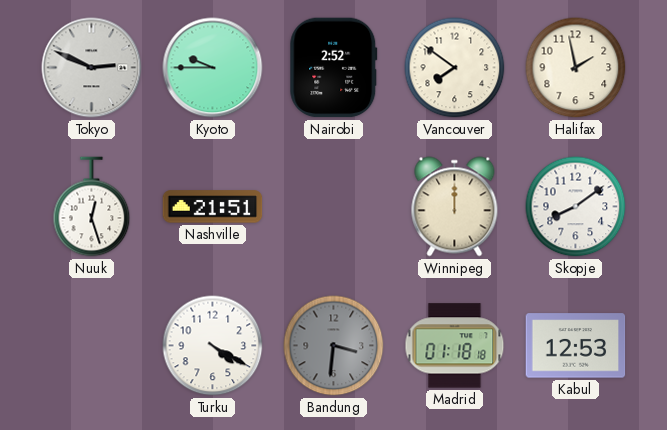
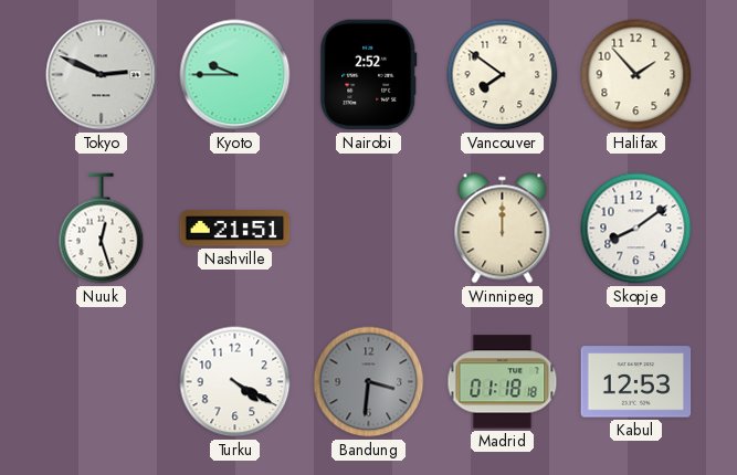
Halifax: 1:58 -> 1:53
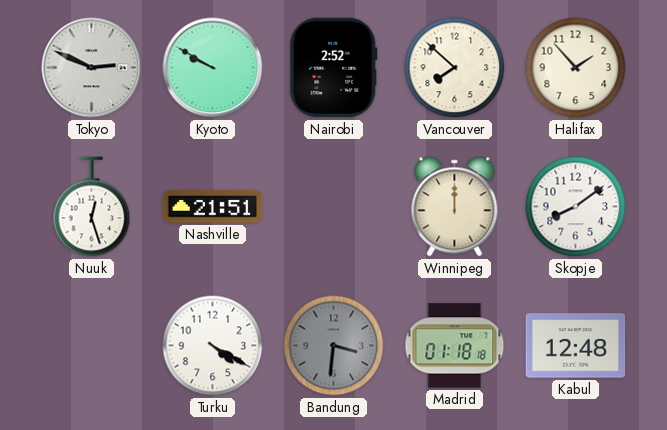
Kyoto: 9:45 -> 9:50
Vancouver: 7:51 -> 7:52
Kabul: 12:53 -> 12:48
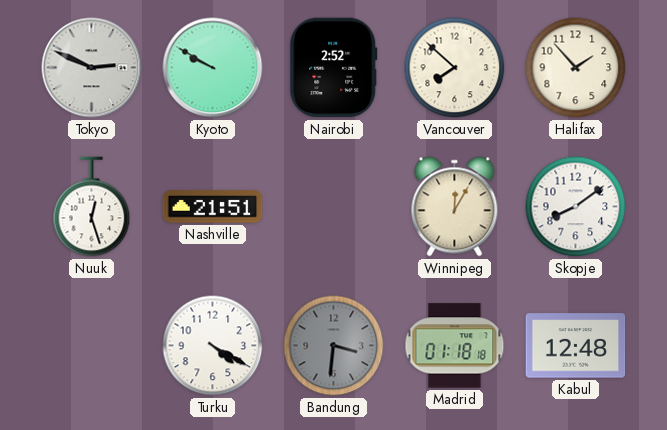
Winnipeg: 12:00 -> 12:05
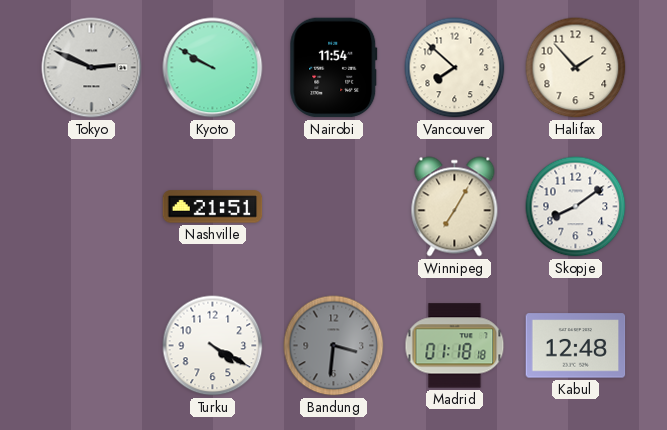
Nairobi: 2:52 -> 11:54
Nuuk: 12:27 -> none
Winnipeg: 12:05 -> 7:05
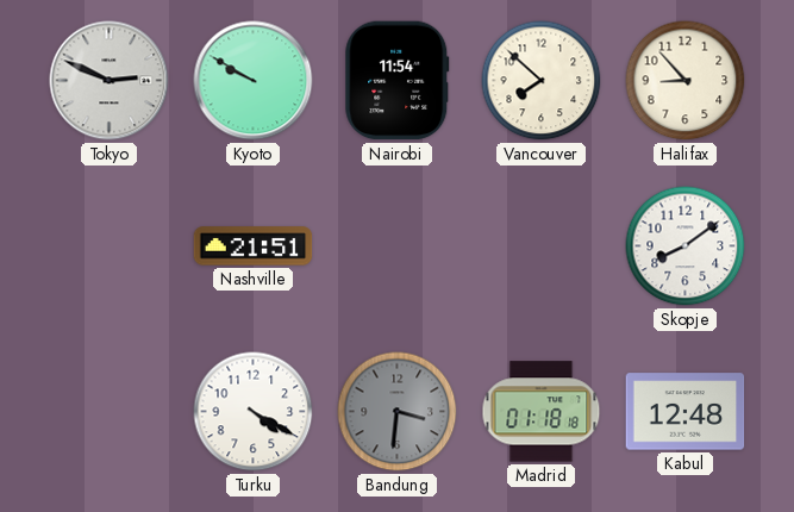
Halifax: 1:53 -> 8:53
Winnipeg: 7:05 -> none
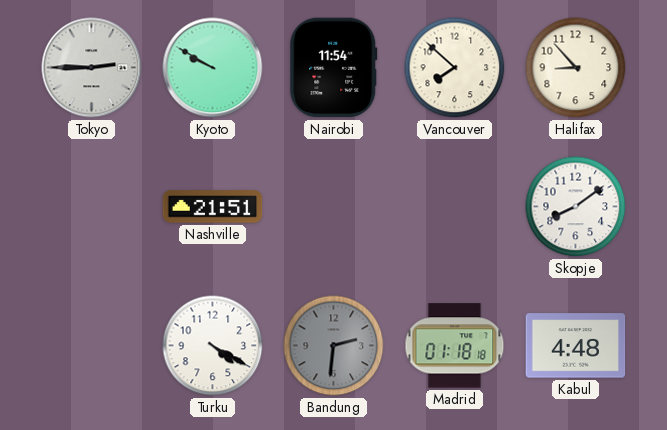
Tokyo: 2:49 -> 2:45
Bandung: 3:31 -> 2:31
Kabul: 12:48 -> 4:48
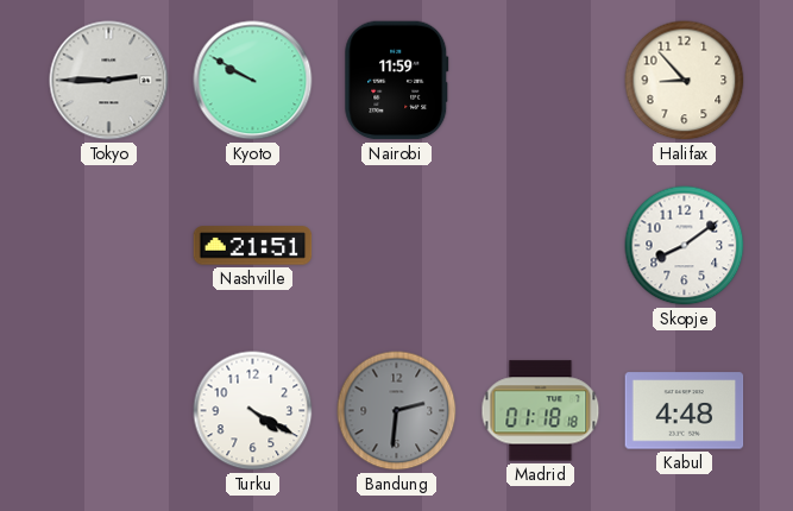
Nairobi: 11:54 -> 11:59
Vancouver: 7:52 -> none
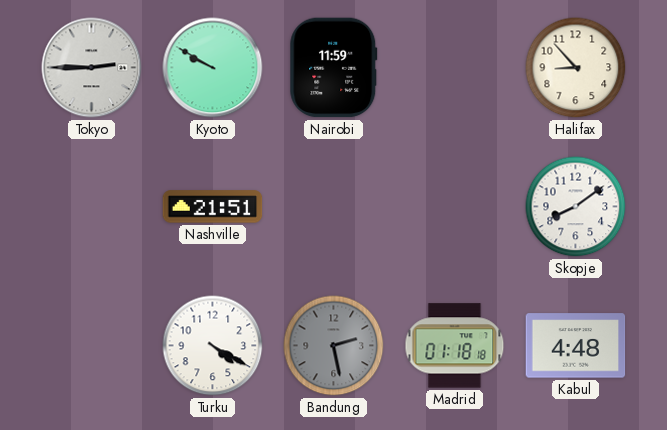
Bandung: 2:31 -> 2:28
